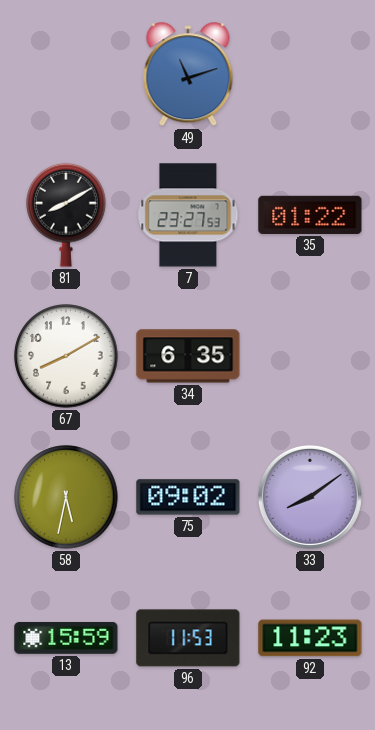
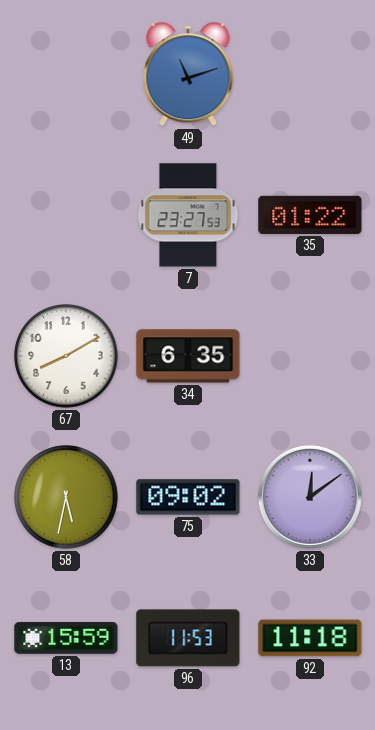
81: 8:10 -> none
33: 8:09 -> 12:09
92: 11:23 -> 11:18
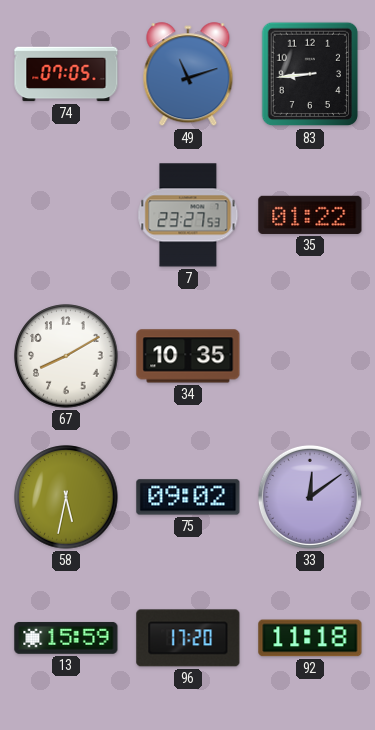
74: none -> 07:05
83: none -> 8:44
34: 6:35 -> 10:35
96: 11:53 -> 17:20
